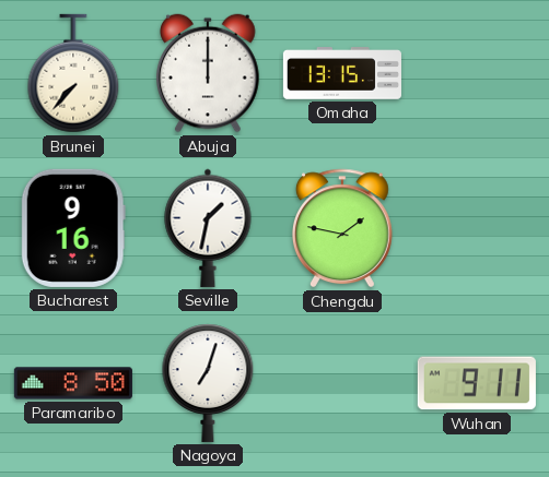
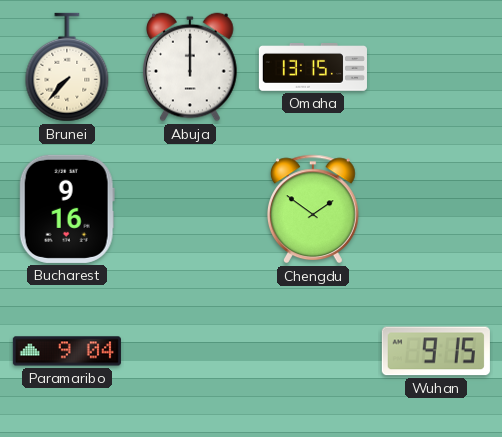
Seville: 1:32 -> none
Chengdu: 1:47 -> 1:51
Paramaribo: 8:50 -> 9:04
Nagoya: 7:03 -> none
Wuhan: 9:11 -> 9:15
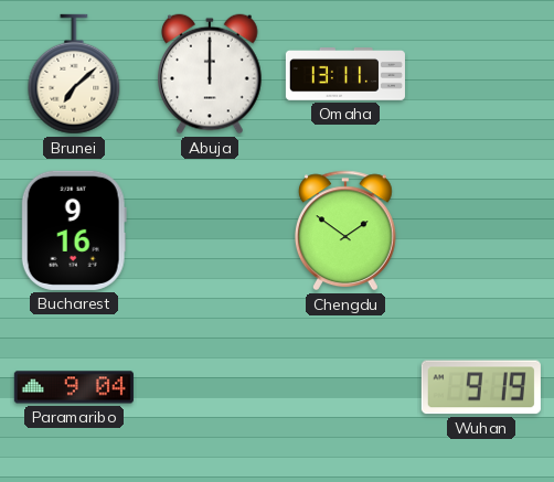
Brunei: 7:37 -> 7:08
Omaha: 13:15 -> 13:11
Wuhan: 9:15 -> 9:19
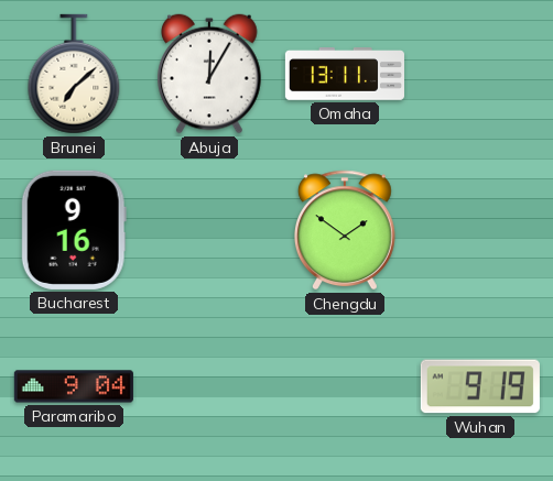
Abuja: 12:00 -> 12:05
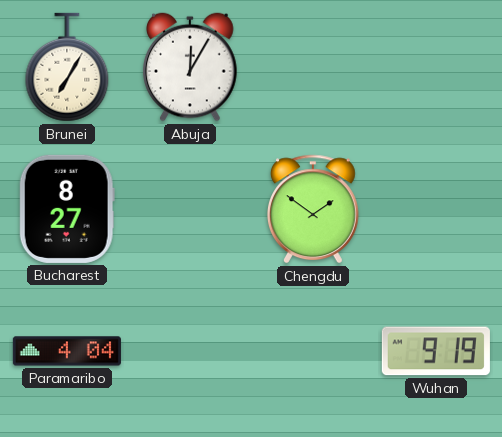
Brunei: 7:08 -> 7:05
Omaha: 13:11 -> none
Bucharest: 9:16 -> 8:27
Paramaribo: 9:04 -> 4:04
